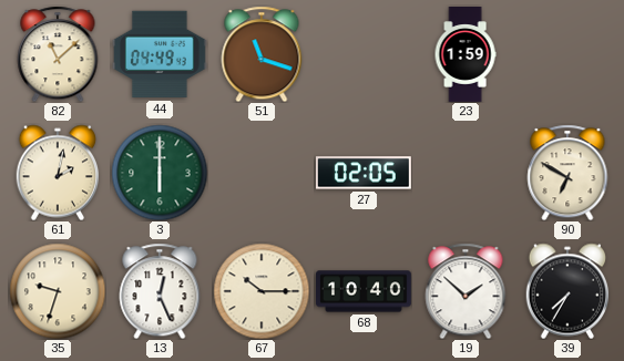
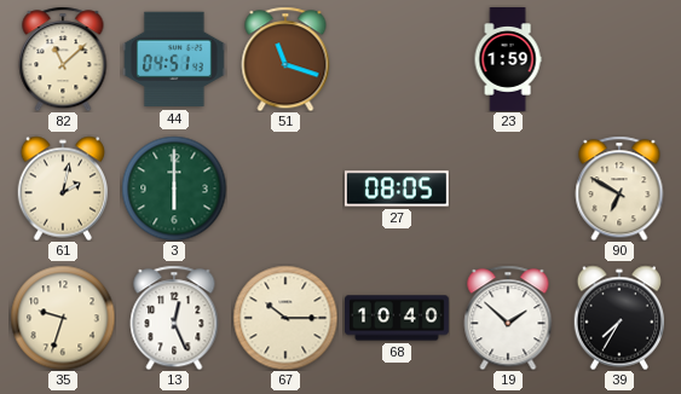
44: 04:49 -> 04:51
27: 02:05 -> 08:05
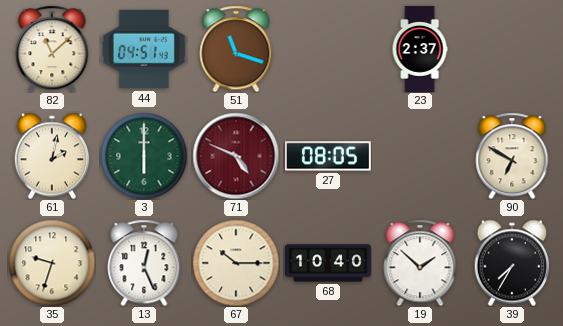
23: 1:59 -> 2:37
71: none -> 4:49
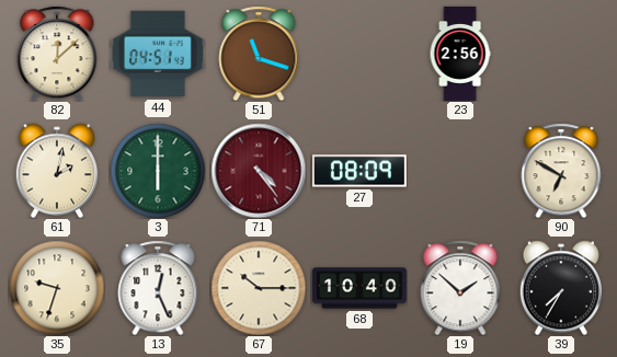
82: 11:08 -> 12:08
23: 2:37 -> 2:56
71: 4:49 -> 4:24
27: 08:05 -> 08:09
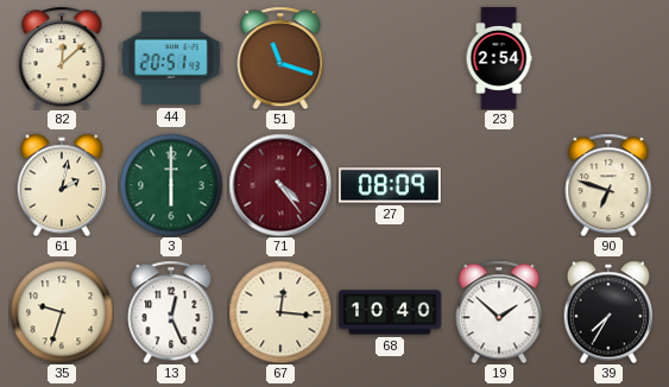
44: 04:51 -> 20:51
23: 2:56 -> 2:54
90: 6:50 -> 6:48
67: 10:15 -> 12:16
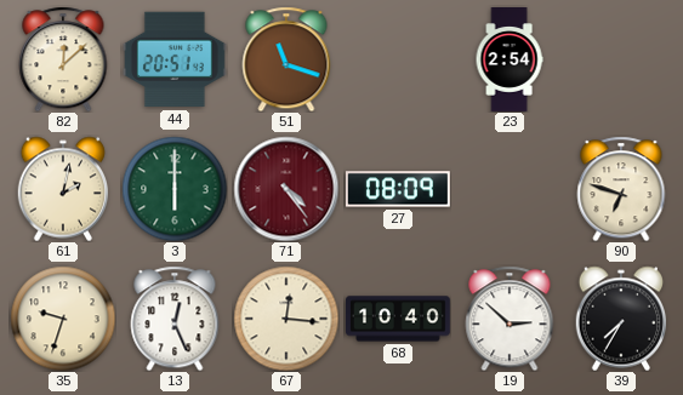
19: 1:52 -> 2:52
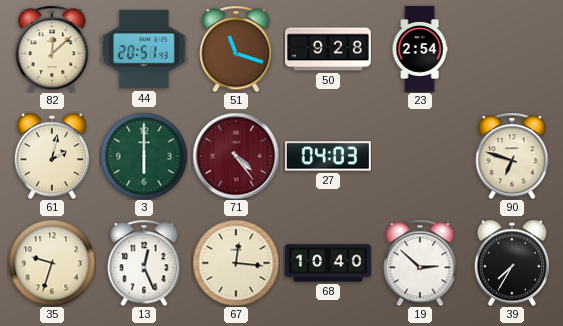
50: none -> 9:28
27: 08:09 -> 04:03
